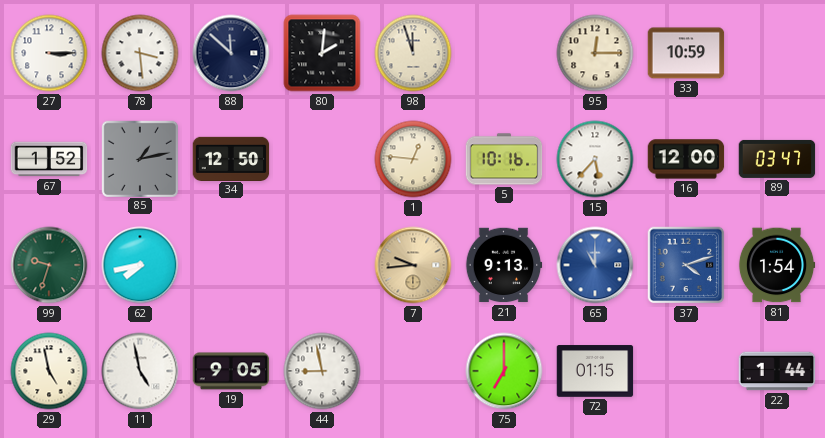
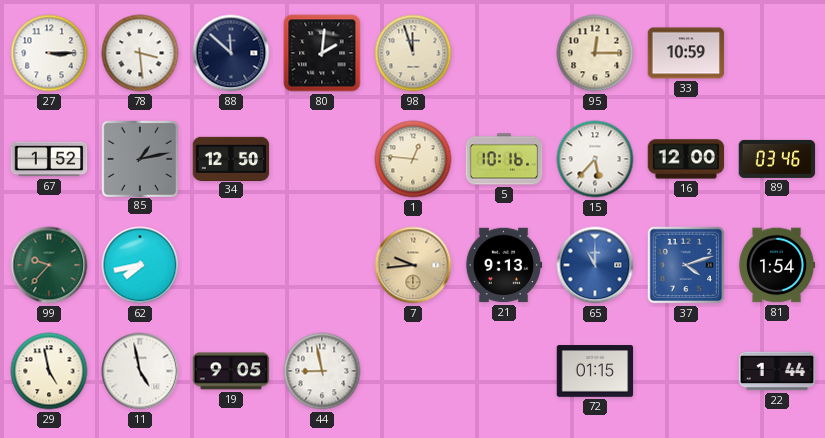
89: 03:47 -> 03:46
99: 9:33 -> 9:37
75: 7:00 -> none
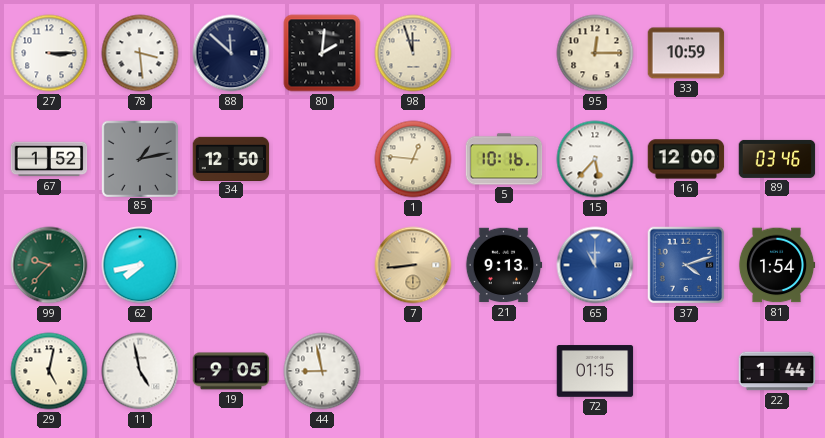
7: 9:44 -> 8:44
29: 4:58 -> 5:02
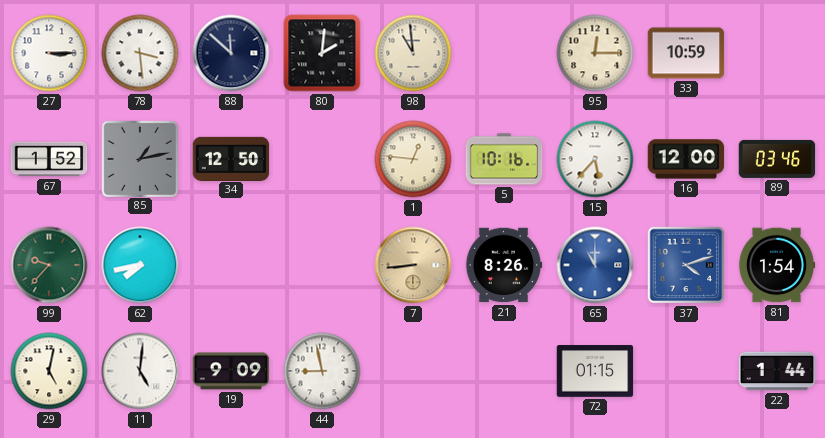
98: 11:57 -> 10:59
21: 9:13 -> 8:26
11: 4:58 -> 5:01
19: 9:05 -> 9:09
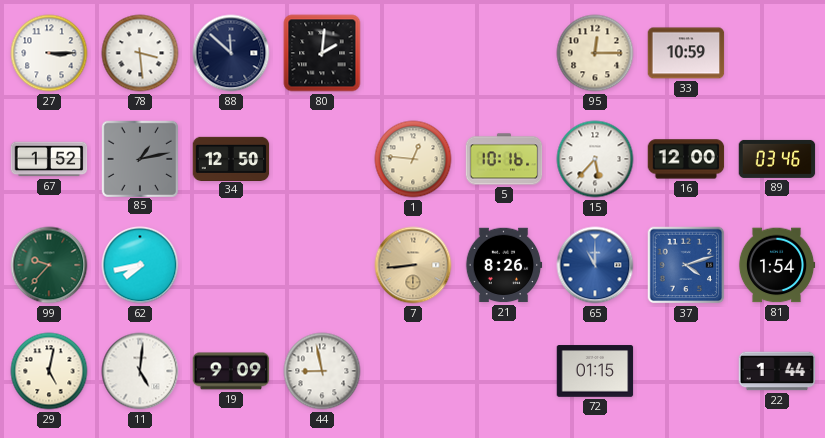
98: 10:59 -> none
